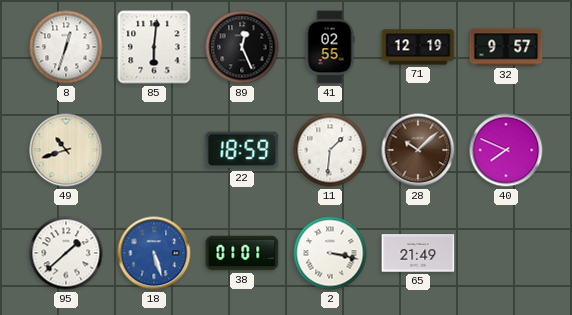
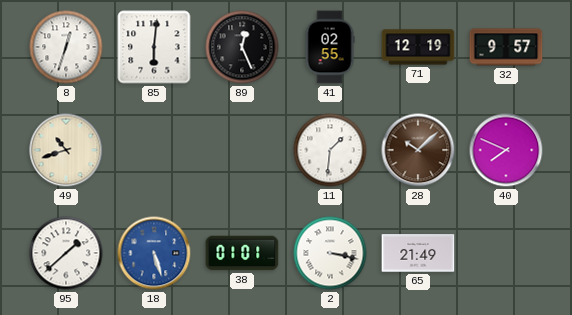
22: 18:59 -> none
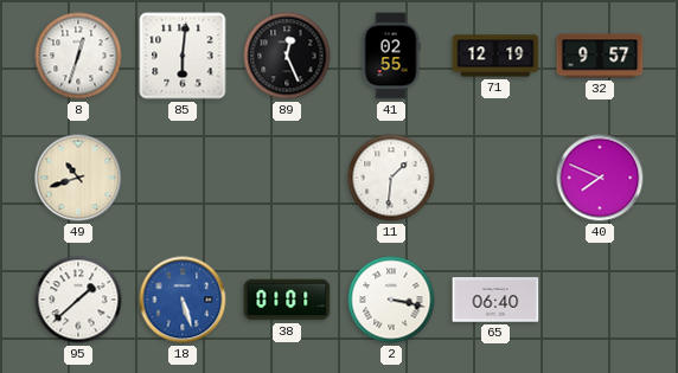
28: 10:08 -> none
65: 21:49 -> 06:40
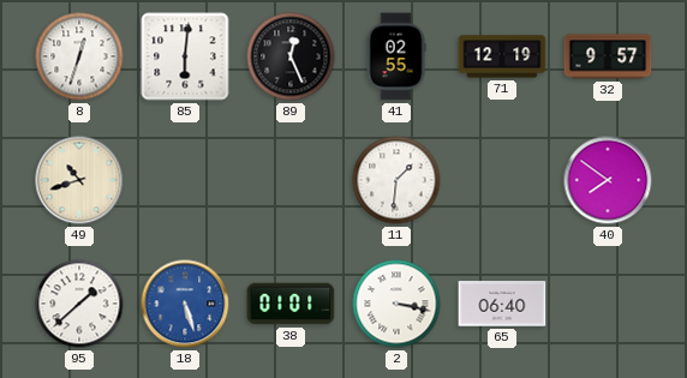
40: 7:49 -> 7:51
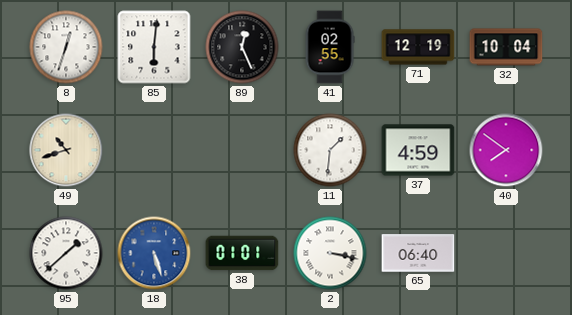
32: 9:57 -> 10:04
37: none -> 4:59
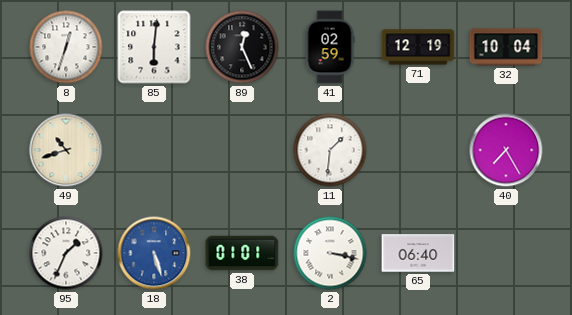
41: 02:55 -> 02:59
37: 4:59 -> none
40: 7:51 -> 7:25
95: 1:38 -> 1:34
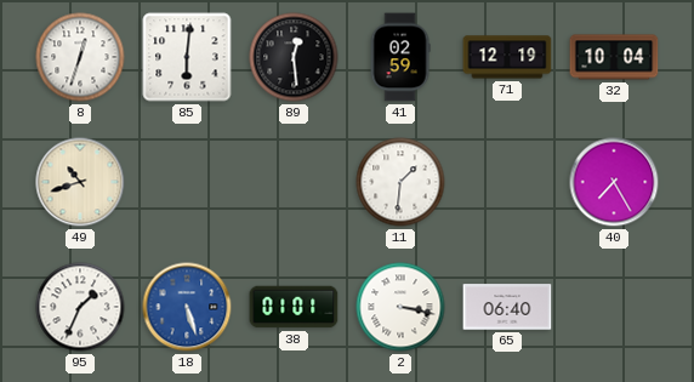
89: 12:26 -> 12:29
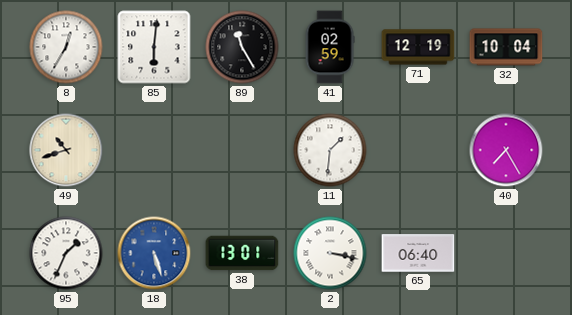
8: 12:33 -> 12:35
89: 12:29 -> 11:25
38: 01:01 -> 13:01
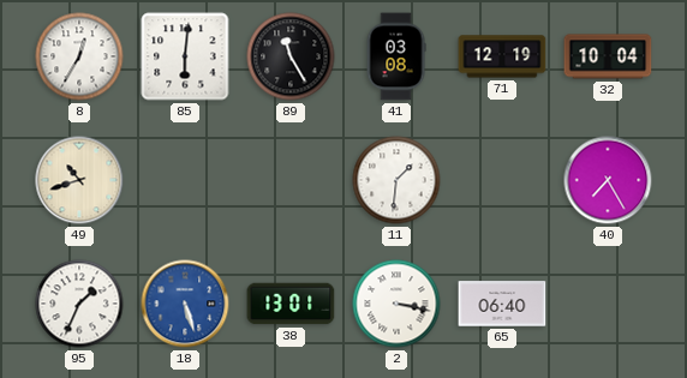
41: 02:59 -> 03:08
